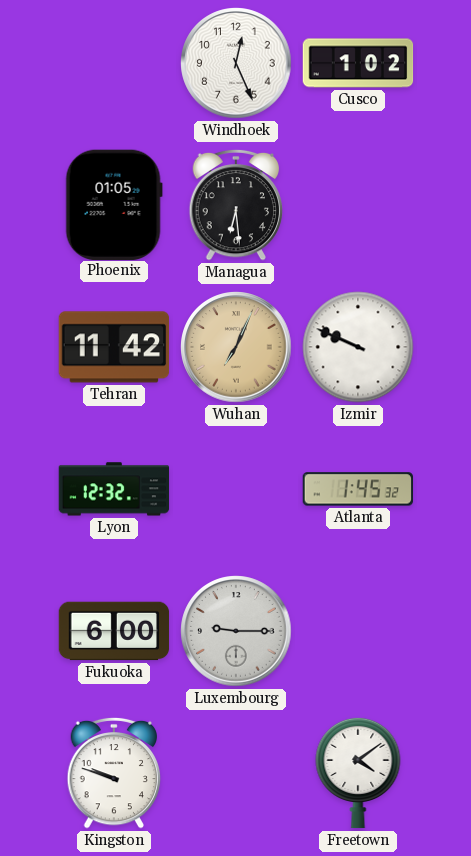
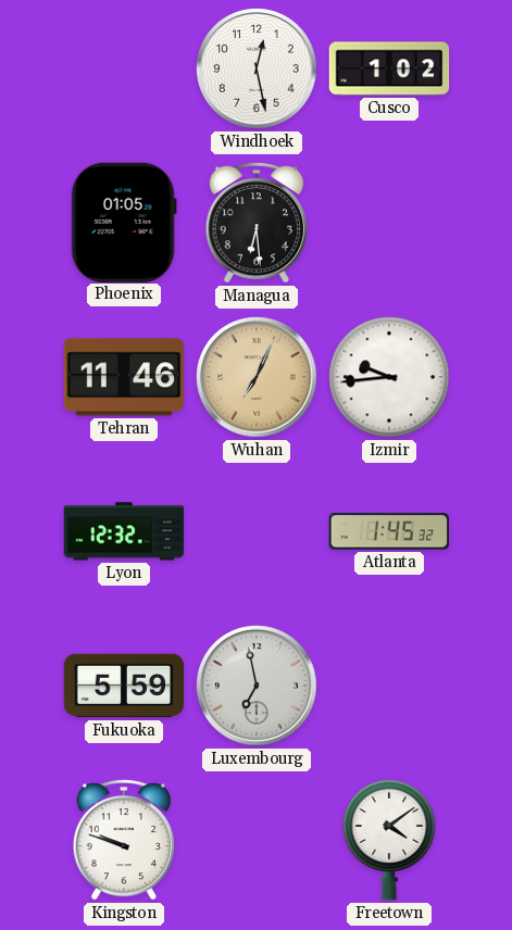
Windhoek: 12:26 -> 12:28
Tehran: 11:42 -> 11:46
Izmir: 9:49 -> 9:44
Fukuoka: 6:00 -> 5:59
Luxembourg: 9:15 -> 6:58
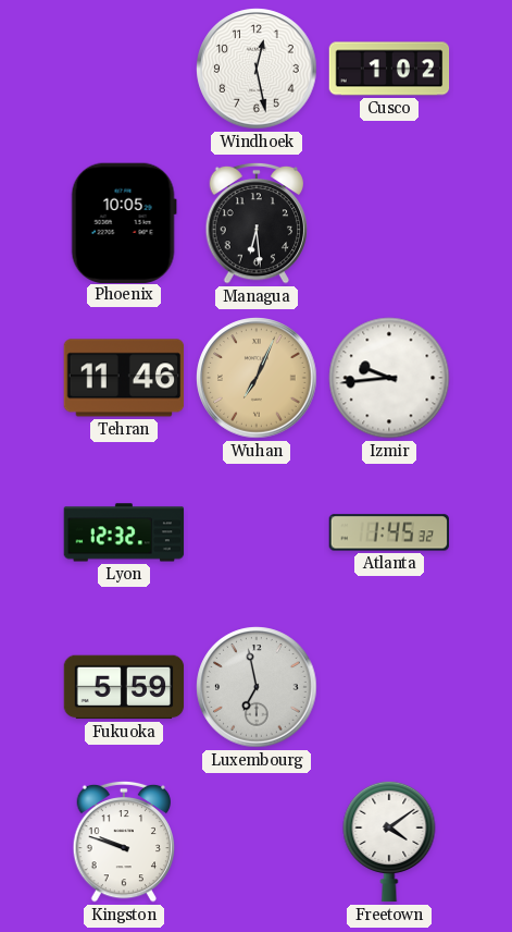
Phoenix: 01:05 -> 10:05
